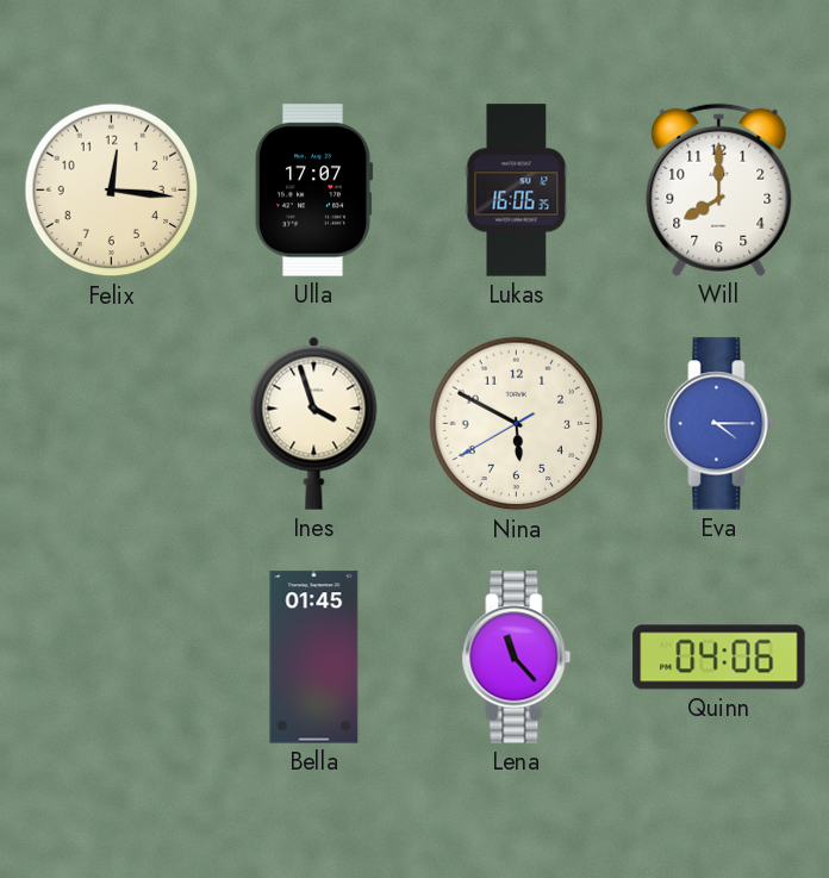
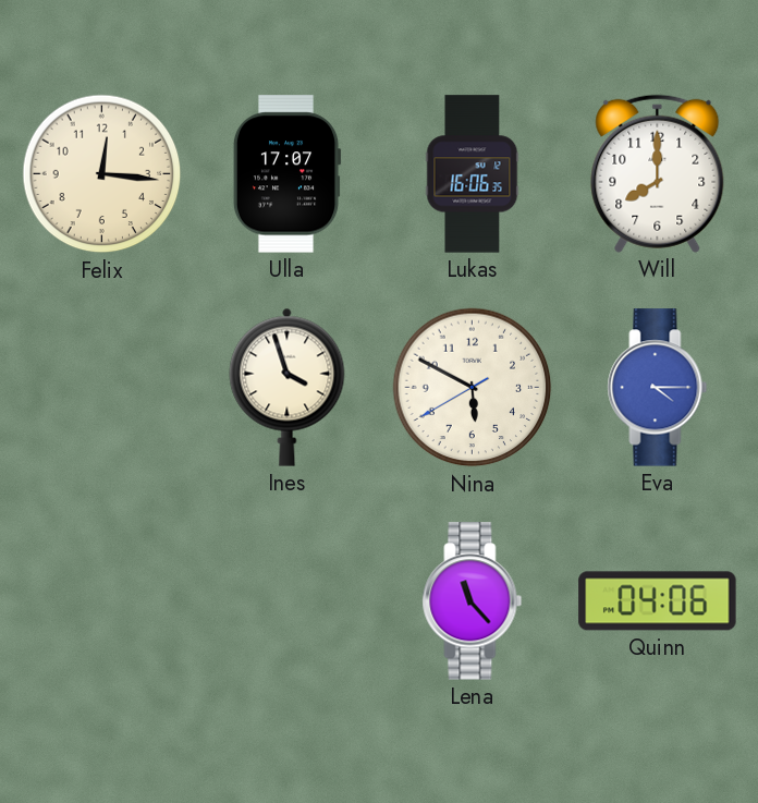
Bella: 01:45 -> none
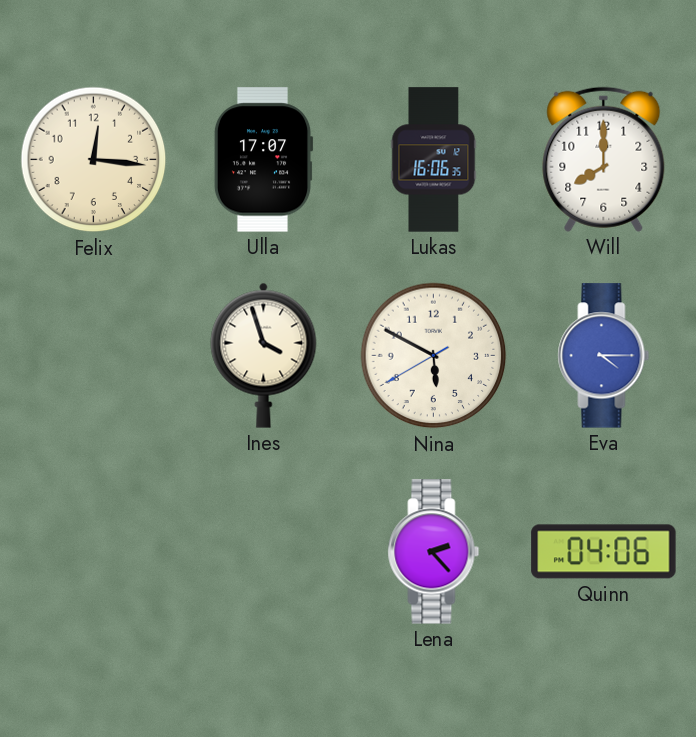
Lena: 11:23 -> 2:23
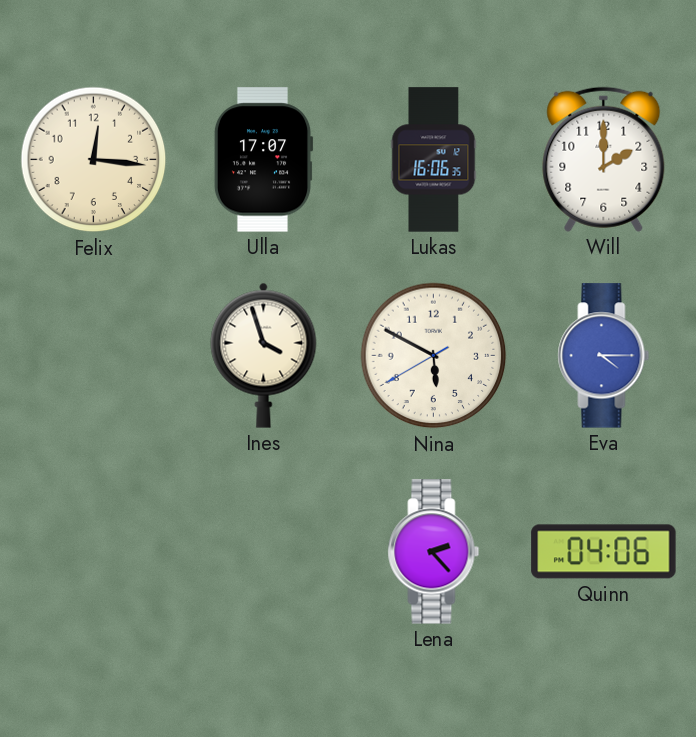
Will: 8:00 -> 2:00
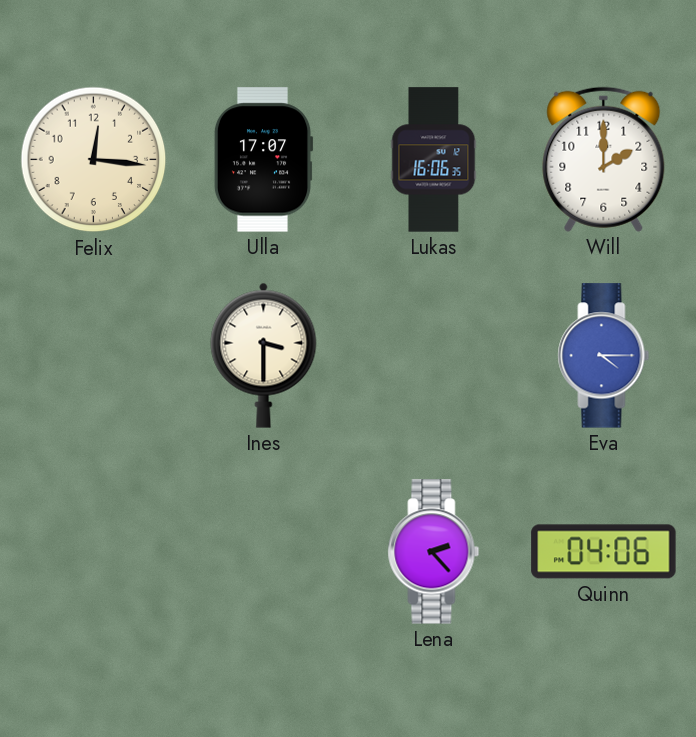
Ines: 3:57 -> 3:30
Nina: 5:49 -> none
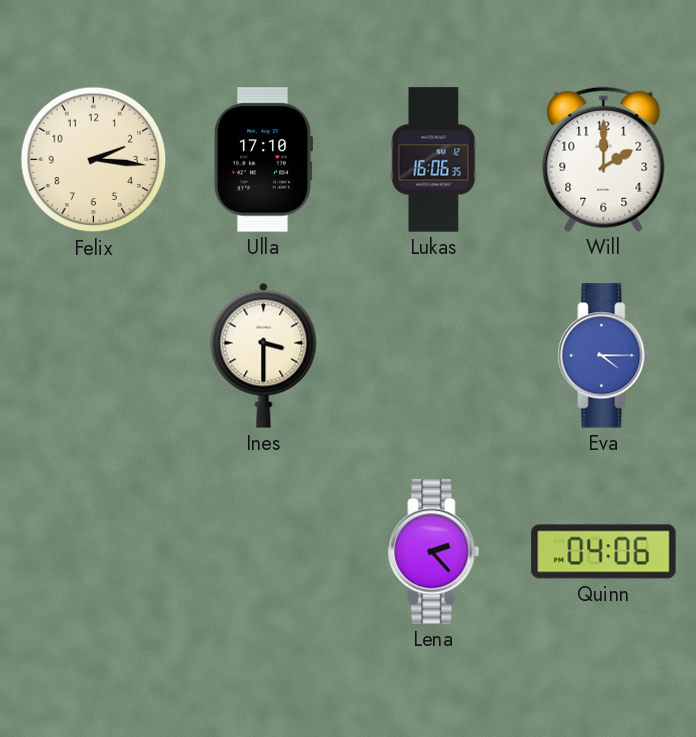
Felix: 12:16 -> 2:16
Ulla: 17:07 -> 17:10
